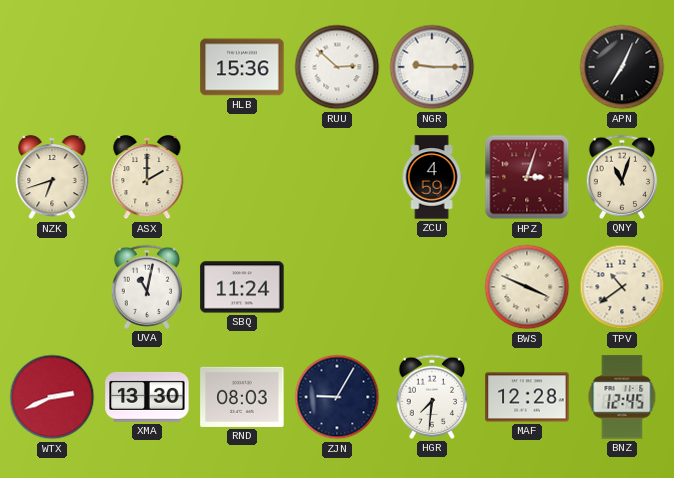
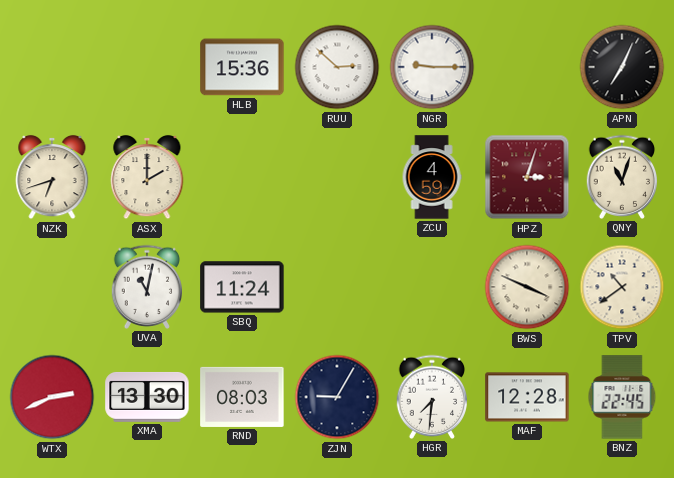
BNZ: 12:45 -> 22:45
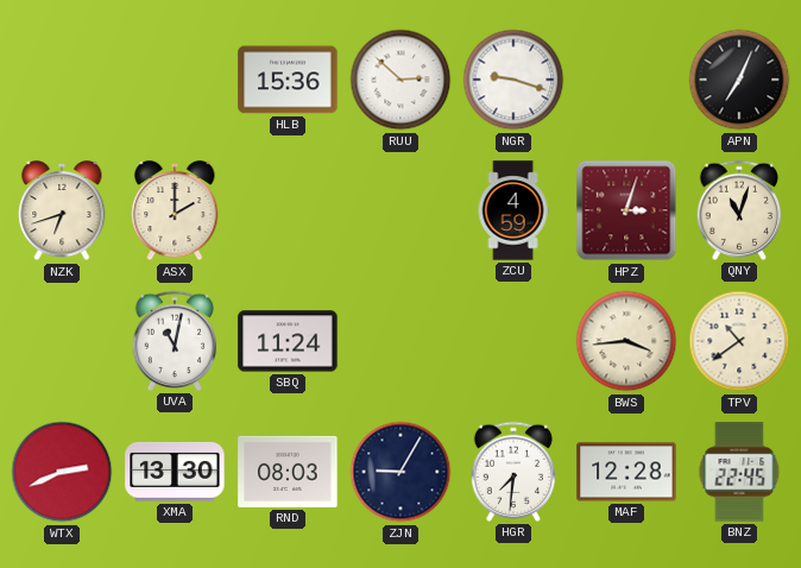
NGR: 9:15 -> 9:18
BWS: 3:49 -> 3:44
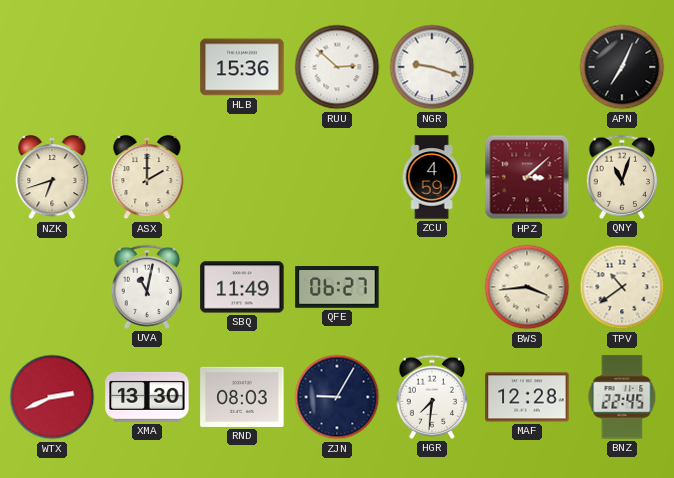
HPZ: 3:03 -> 3:08
SBQ: 11:24 -> 11:49
QFE: none -> 06:27
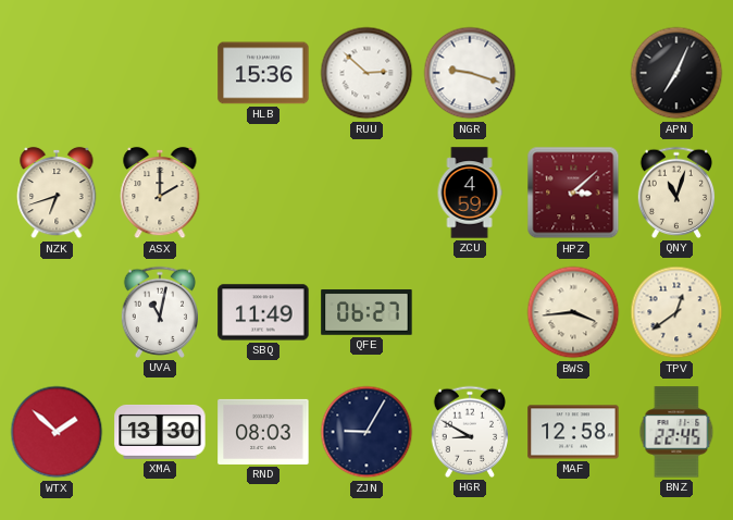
TPV: 10:39 -> 12:39
WTX: 2:41 -> 1:52
HGR: 7:31 -> 8:50
MAF: 12:28 -> 12:58
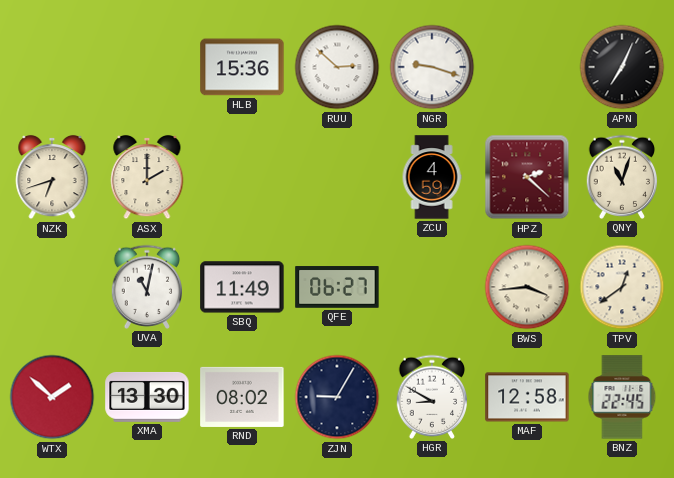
HPZ: 3:08 -> 2:22
RND: 08:03 -> 08:02
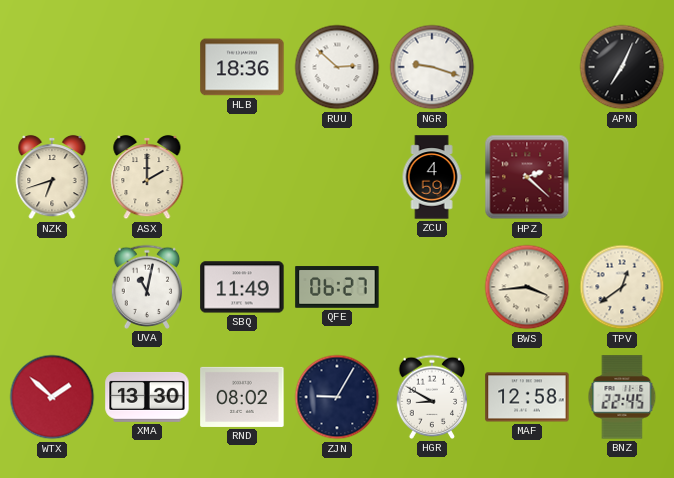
HLB: 15:36 -> 18:36
QNY: 11:03 -> none
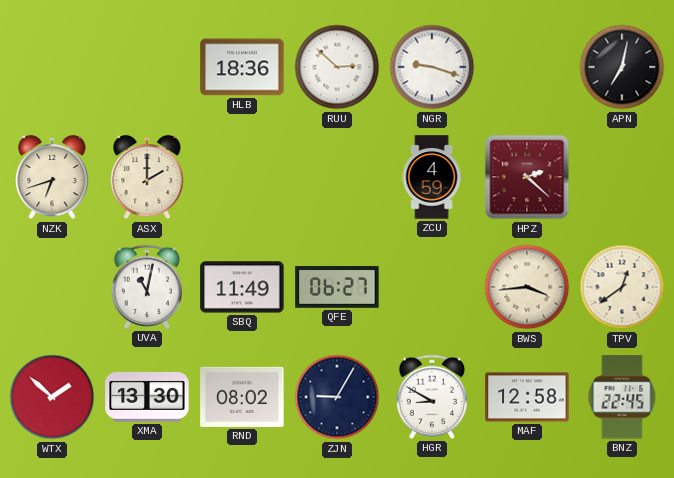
APN: 7:04 -> 7:02
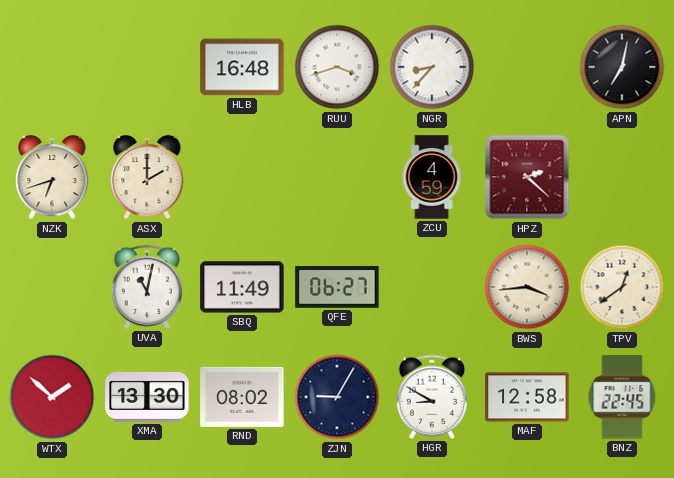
HLB: 18:36 -> 16:48
RUU: 2:52 -> 3:42
NGR: 9:18 -> 8:37
